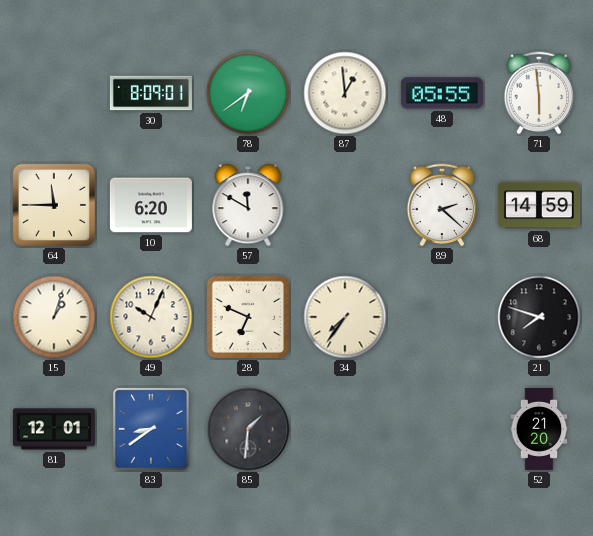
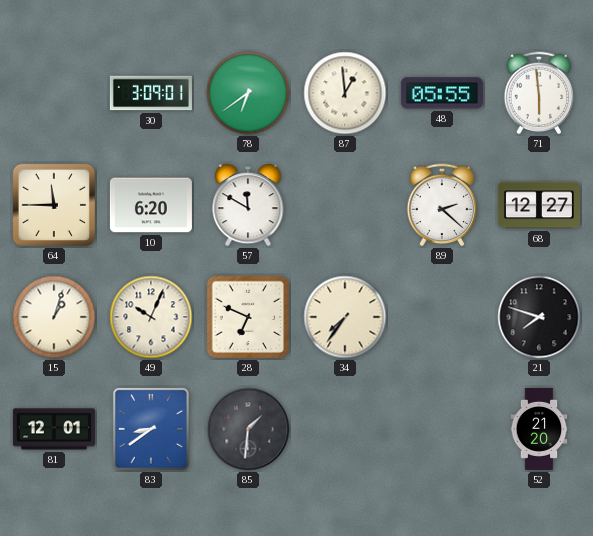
30: 8:09 -> 3:09
68: 14:59 -> 12:27
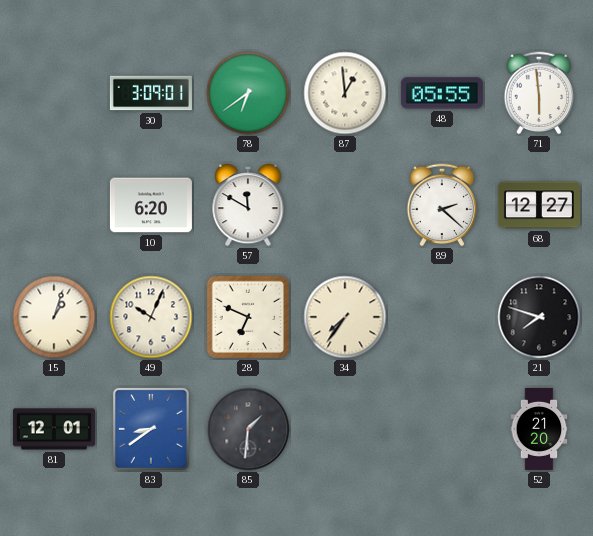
64: 11:45 -> none
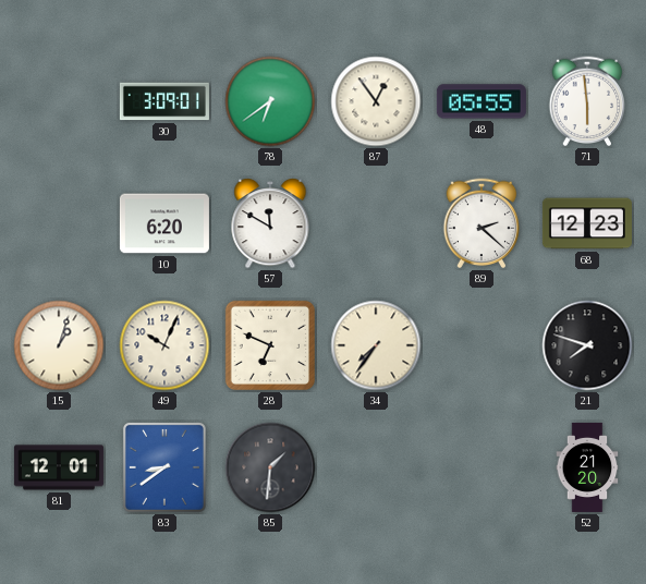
87: 12:59 -> 12:54
68: 12:27 -> 12:23
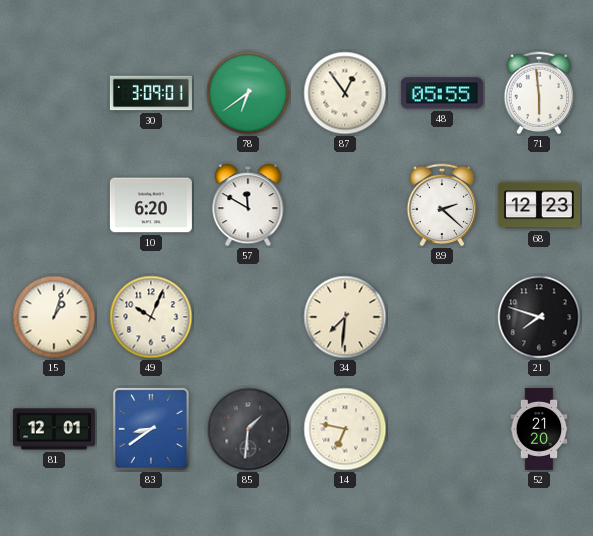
28: 6:49 -> none
34: 7:36 -> 7:31
14: none -> 6:47
